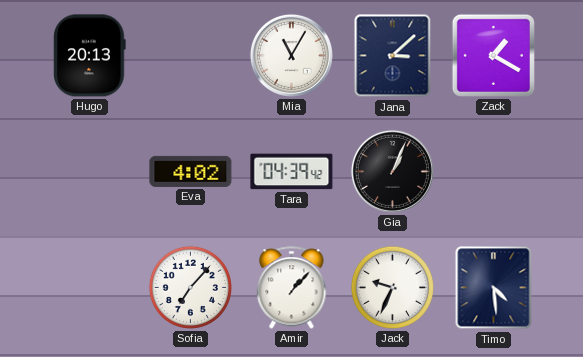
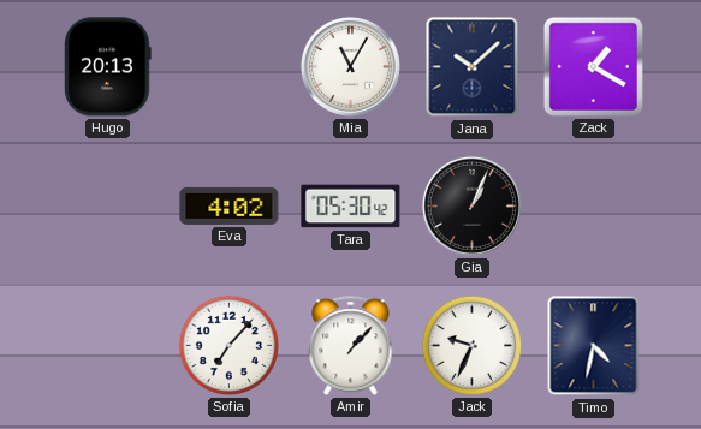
Jana: 3:08 -> 10:08
Tara: 04:39 -> 05:30
Timo: 4:29 -> 4:32
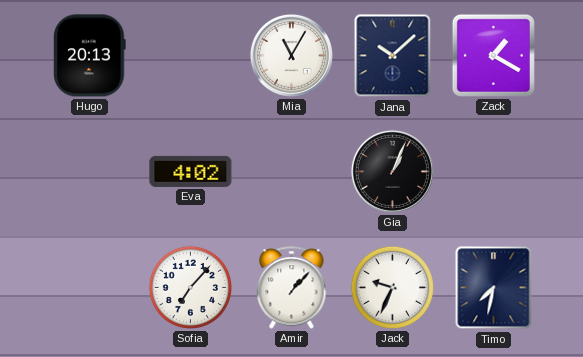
Tara: 05:30 -> none
Timo: 4:32 -> 7:32
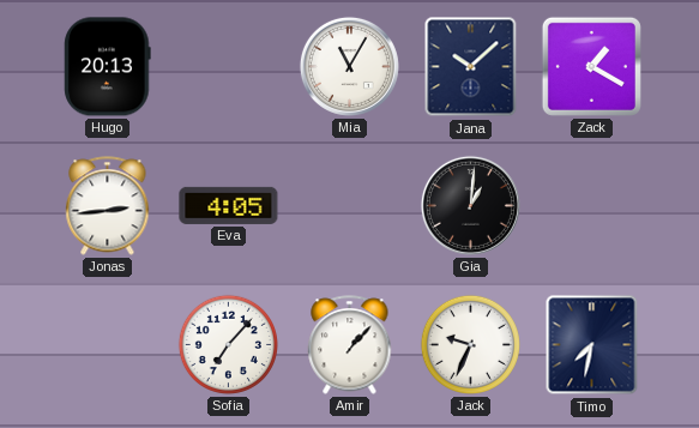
Jonas: none -> 2:44
Eva: 4:02 -> 4:05
Gia: 1:04 -> 1:01
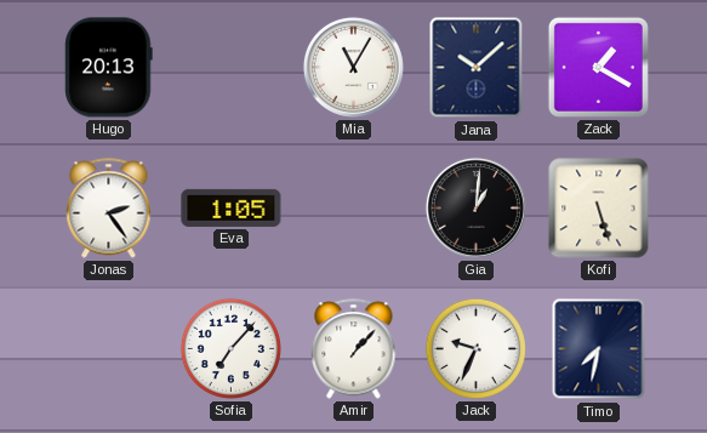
Jonas: 2:44 -> 2:24
Eva: 4:05 -> 1:05
Kofi: none -> 5:27
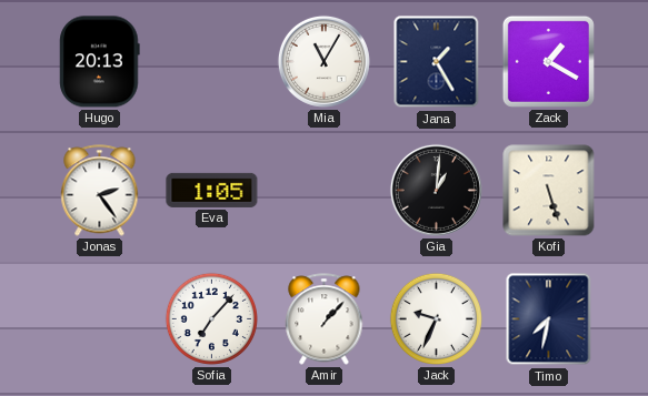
Jana: 10:08 -> 1:25
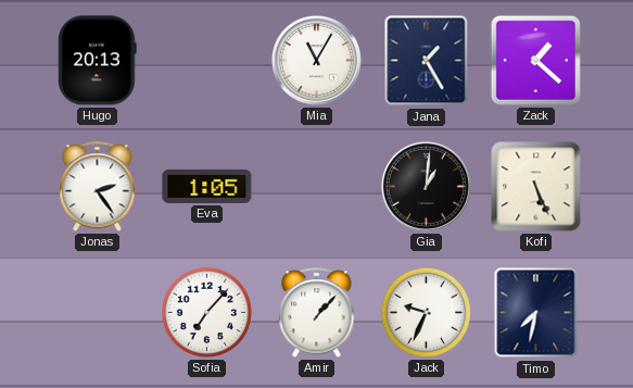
Zack: 1:20 -> 1:22
Kofi: 5:27 -> 5:26
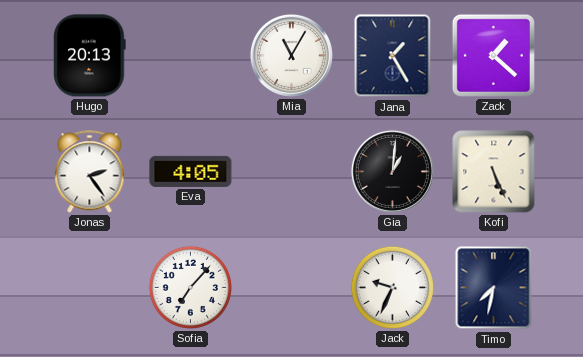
Eva: 1:05 -> 4:05
Amir: 1:07 -> none
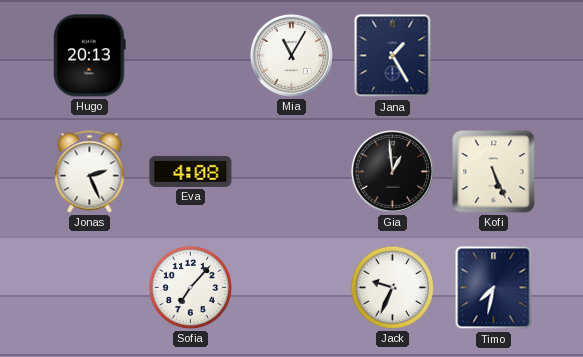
Zack: 1:22 -> none
Jonas: 2:24 -> 2:26
Eva: 4:05 -> 4:08
Gia: 1:01 -> 12:59
